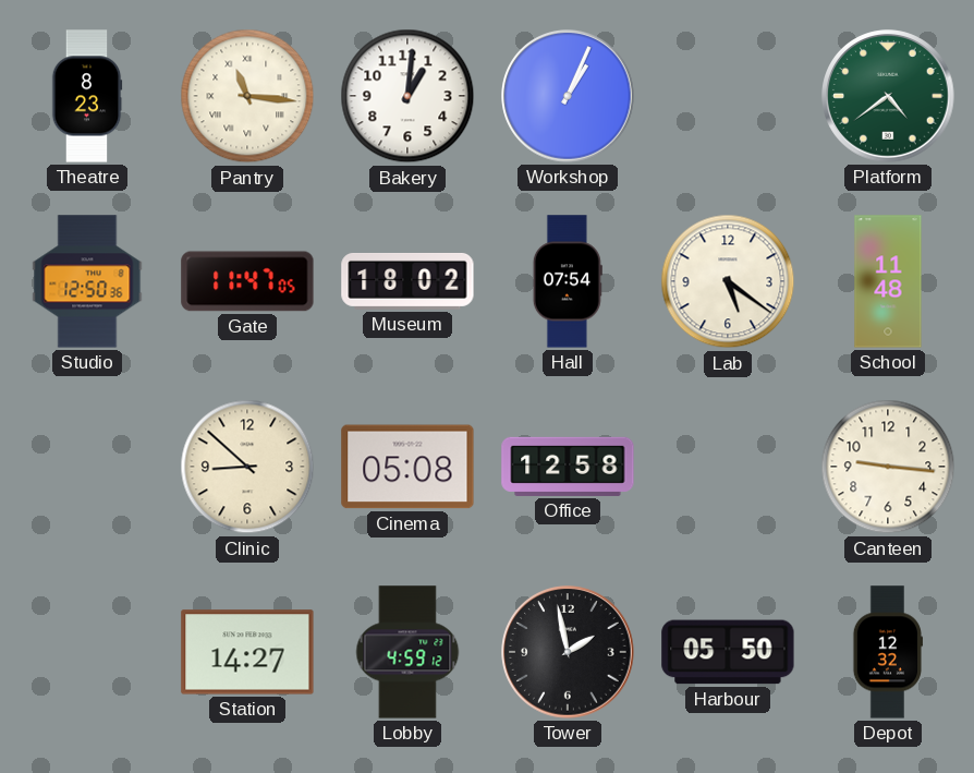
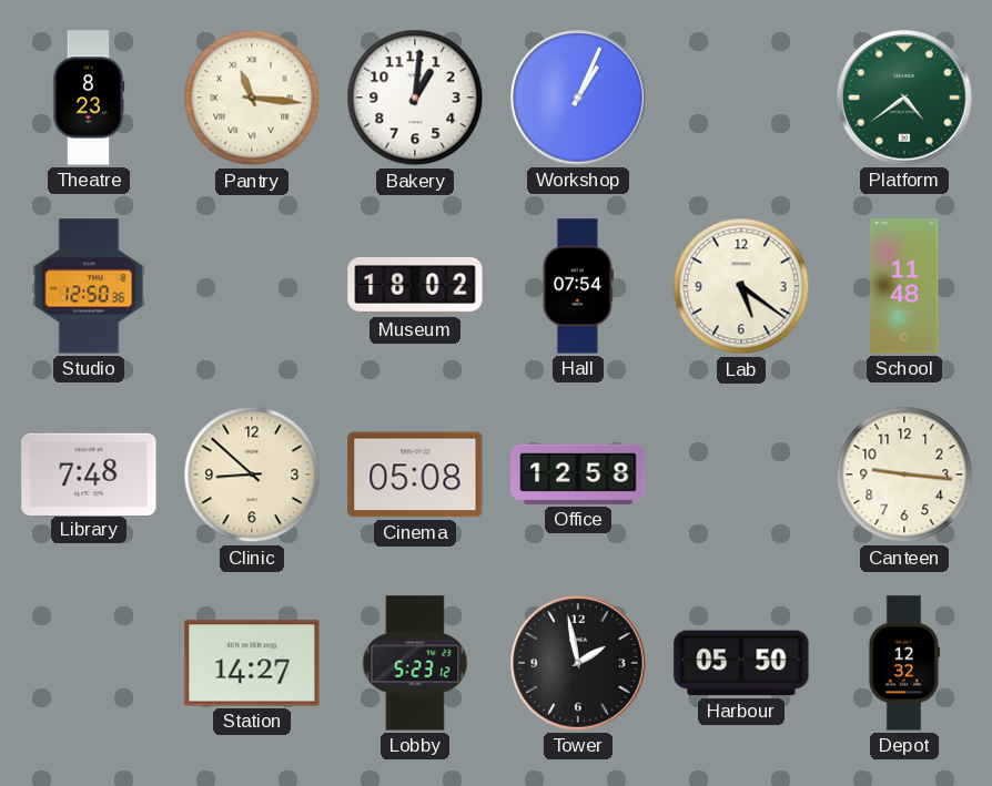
Gate: 11:47 -> none
Library: none -> 7:48
Lobby: 4:59 -> 5:23
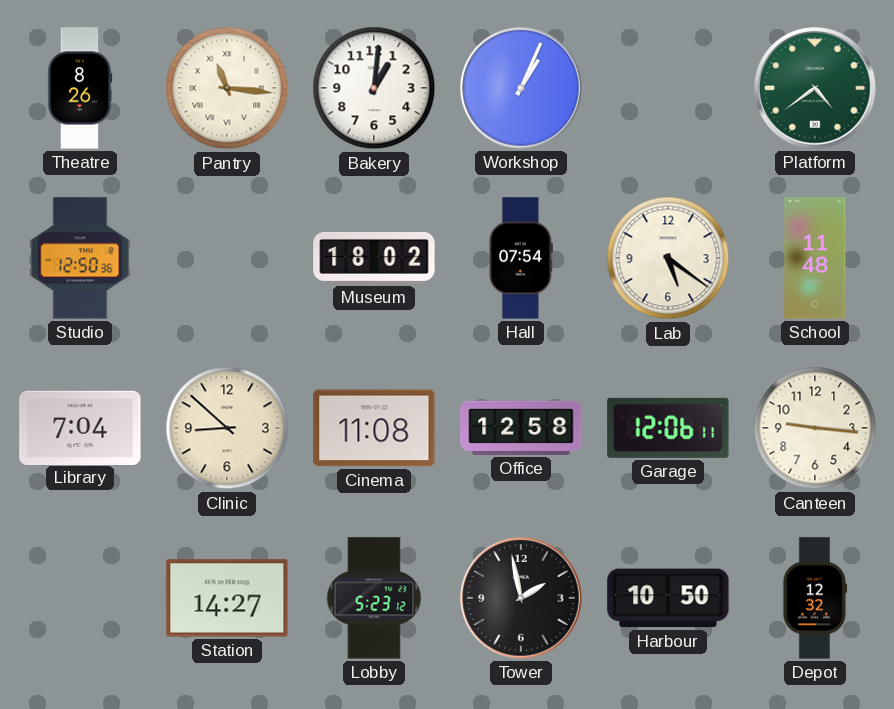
Theatre: 8:23 -> 8:26
Library: 7:48 -> 7:04
Cinema: 05:08 -> 11:08
Garage: none -> 12:06
Harbour: 05:50 -> 10:50
